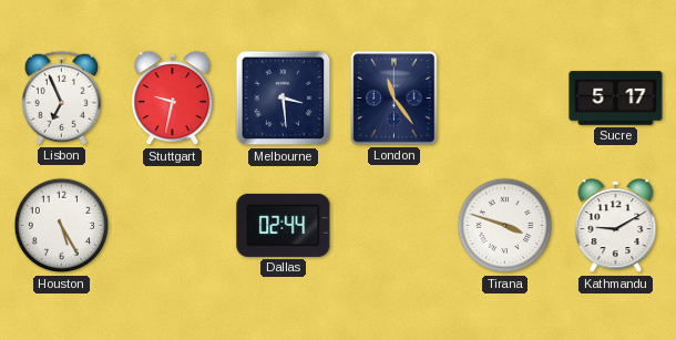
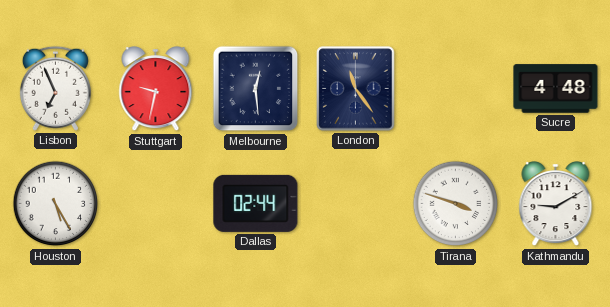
Melbourne: 3:29 -> 12:29
Sucre: 5:17 -> 4:48
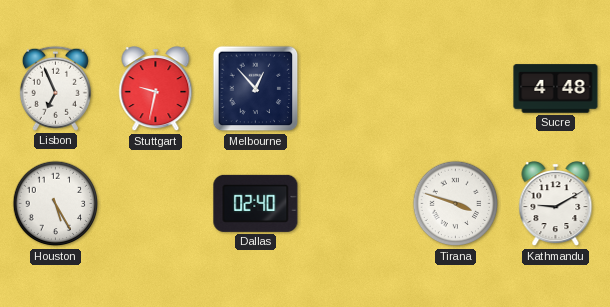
Melbourne: 12:29 -> 12:53
London: 11:24 -> none
Dallas: 02:44 -> 02:40
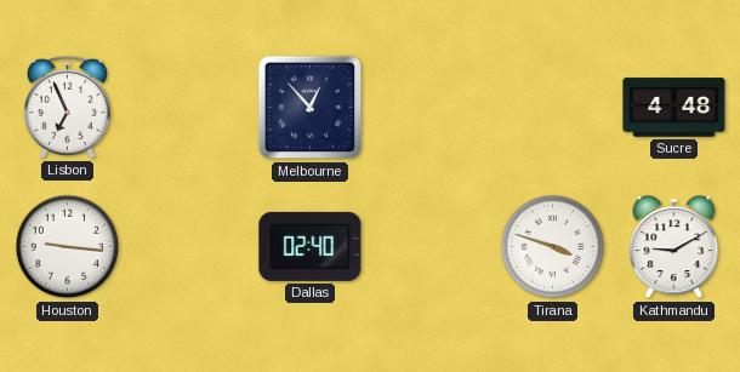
Stuttgart: 9:32 -> none
Houston: 5:25 -> 9:16
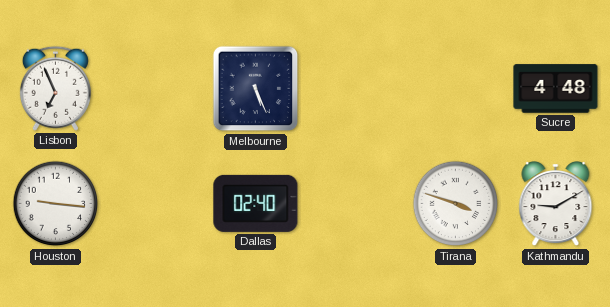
Melbourne: 12:53 -> 5:26
